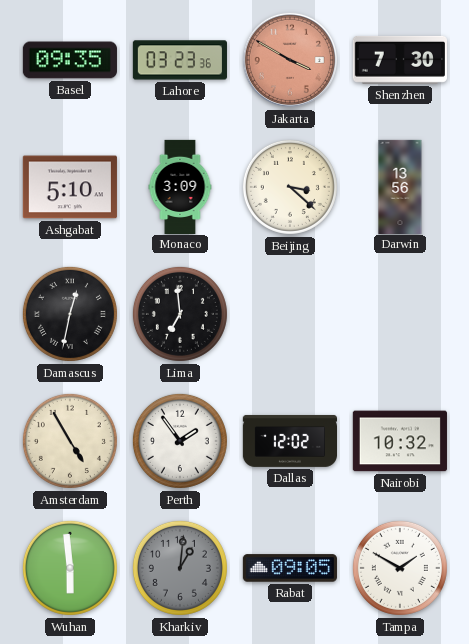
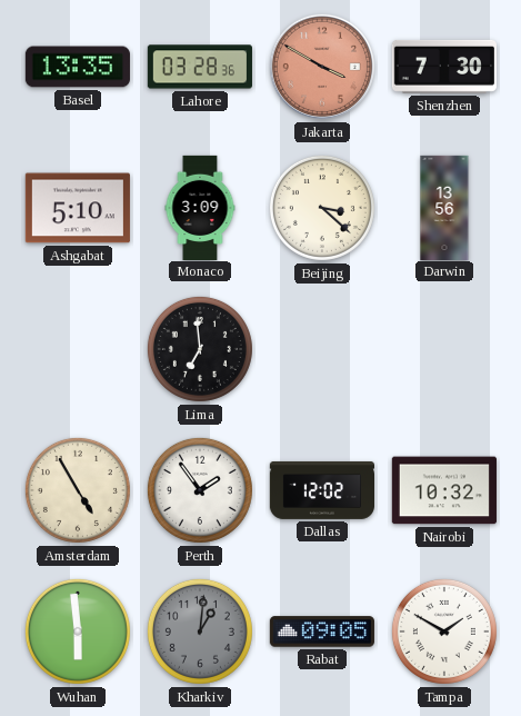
Basel: 09:35 -> 13:35
Lahore: 03:23 -> 03:28
Damascus: 12:32 -> none
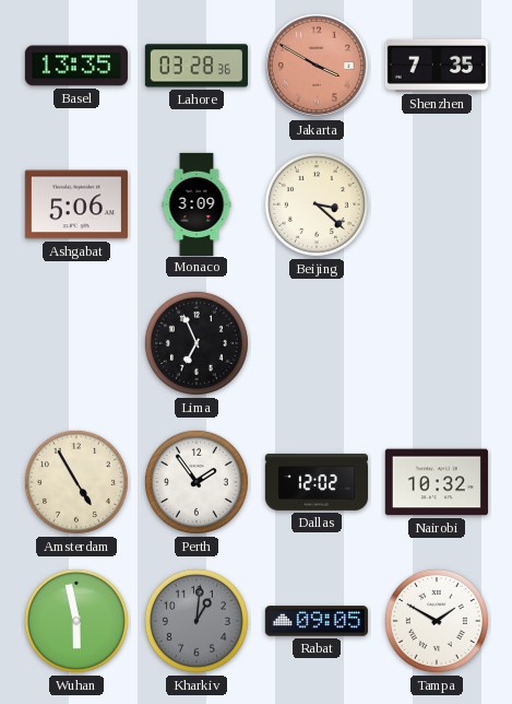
Shenzhen: 7:30 -> 7:35
Ashgabat: 5:10 -> 5:06
Darwin: 13:56 -> none
Lima: 6:59 -> 6:56
Wuhan: 5:59 -> 5:58
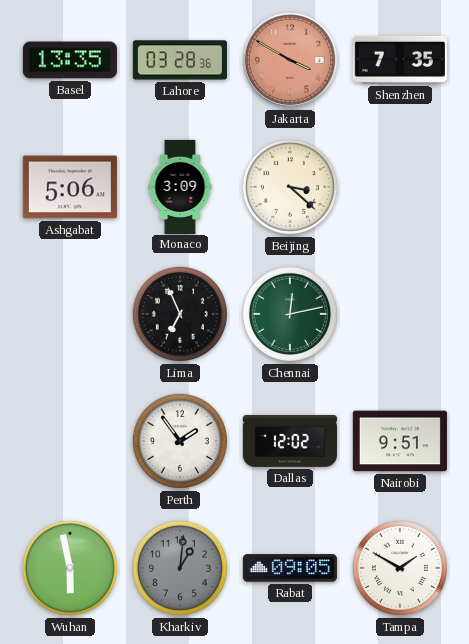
Chennai: none -> 12:13
Amsterdam: 4:55 -> none
Nairobi: 10:32 -> 9:51
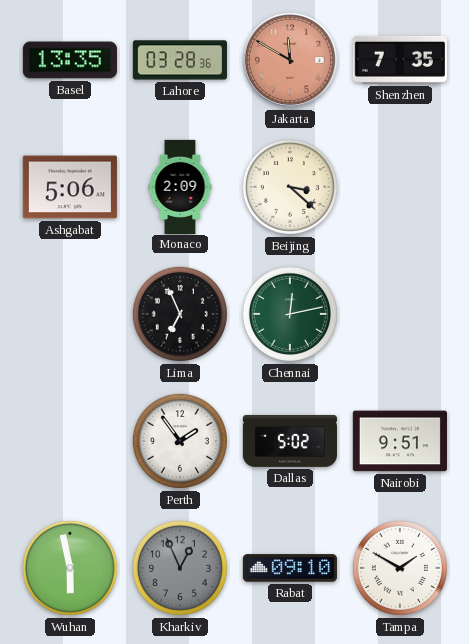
Jakarta: 3:50 -> 11:50
Monaco: 3:09 -> 2:09
Dallas: 12:02 -> 5:02
Kharkiv: 1:01 -> 12:56
Rabat: 09:05 -> 09:10
